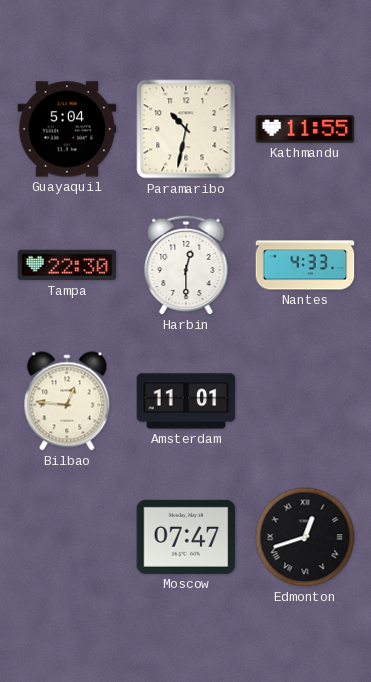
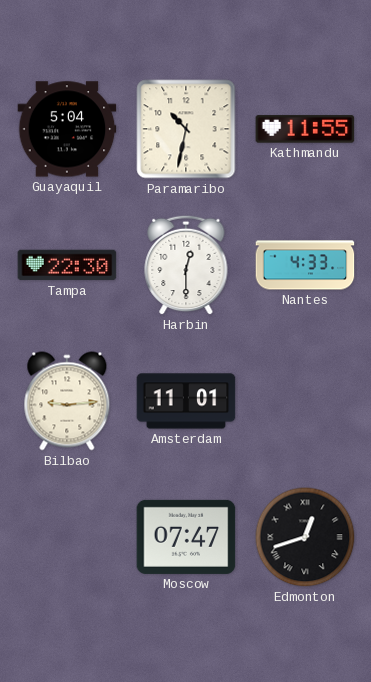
Bilbao: 12:46 -> 9:14
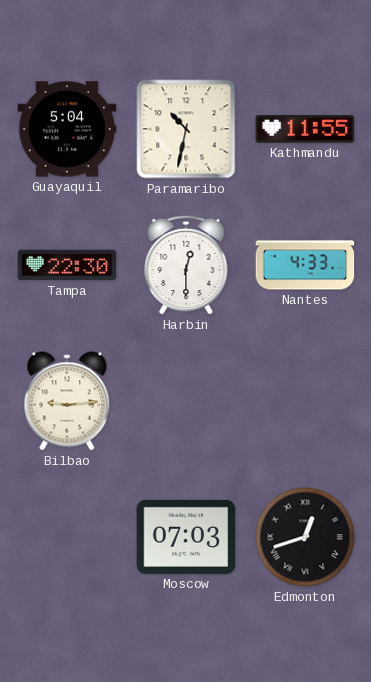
Amsterdam: 11:01 -> none
Moscow: 07:47 -> 07:03
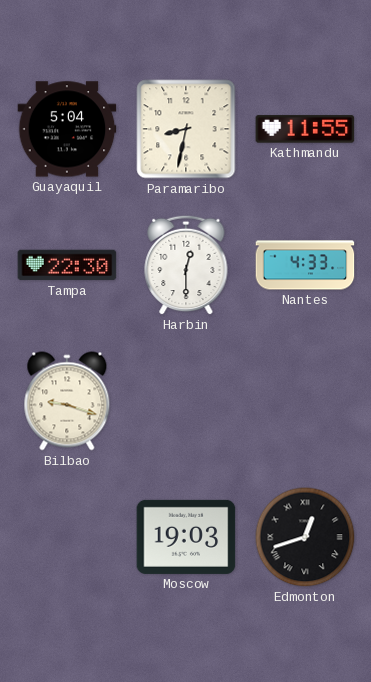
Paramaribo: 10:32 -> 8:32
Bilbao: 9:14 -> 9:18
Moscow: 07:03 -> 19:03
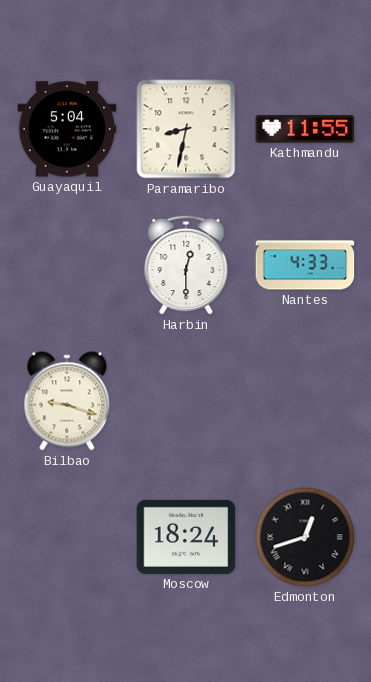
Tampa: 22:30 -> none
Moscow: 19:03 -> 18:24
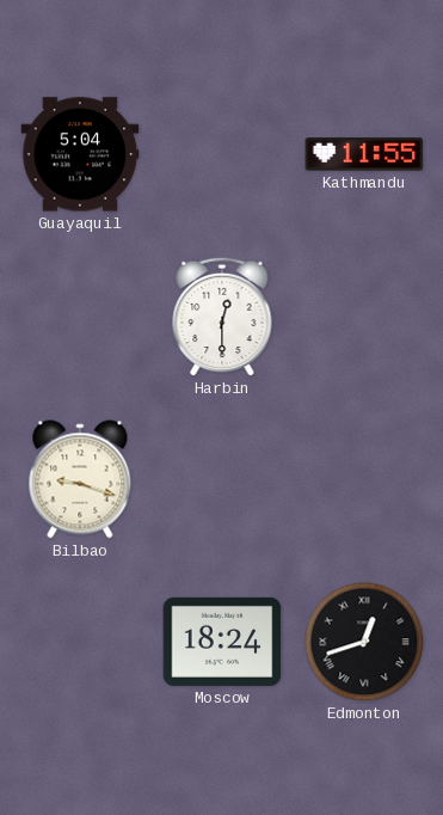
Paramaribo: 8:32 -> none
Nantes: 4:33 -> none
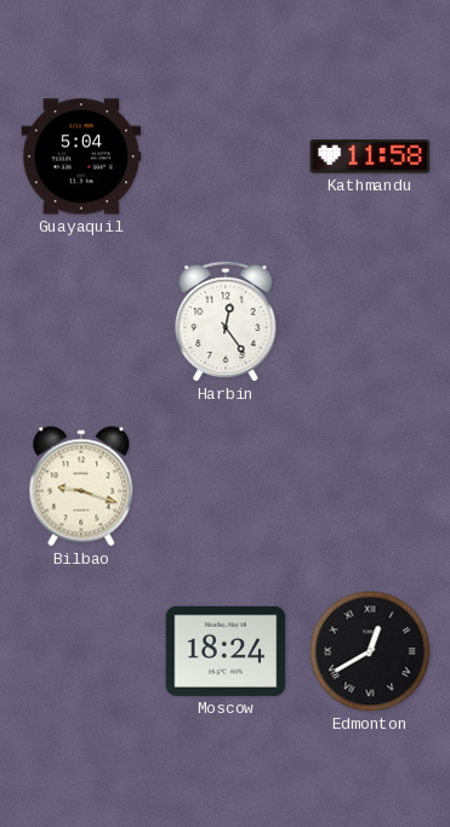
Kathmandu: 11:55 -> 11:58
Harbin: 12:30 -> 12:24
Edmonton: 12:42 -> 12:40
